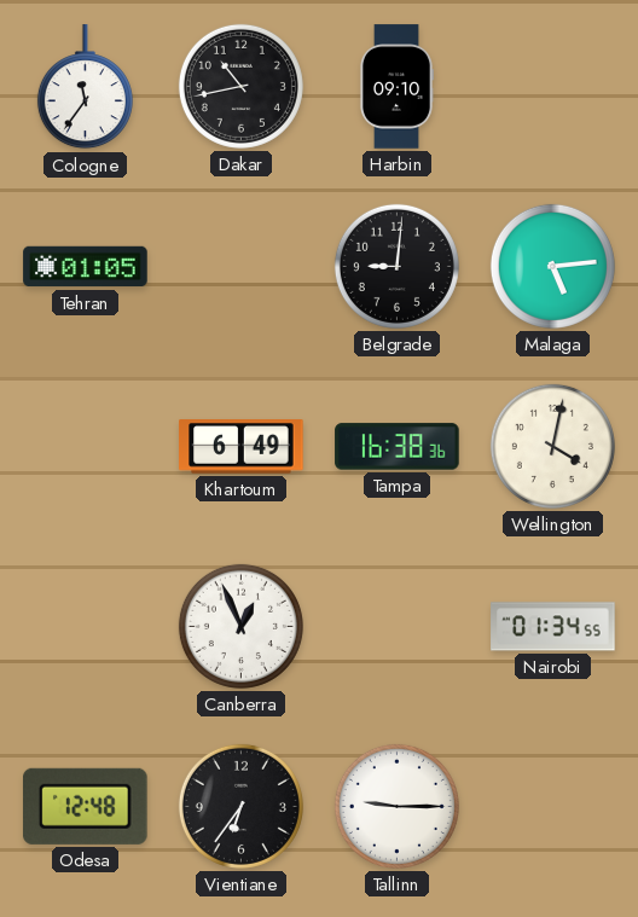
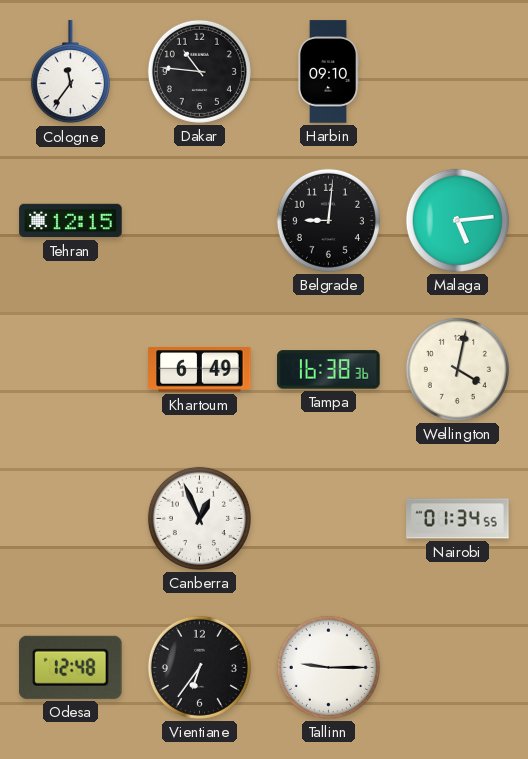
Dakar: 10:43 -> 10:46
Tehran: 01:05 -> 12:15
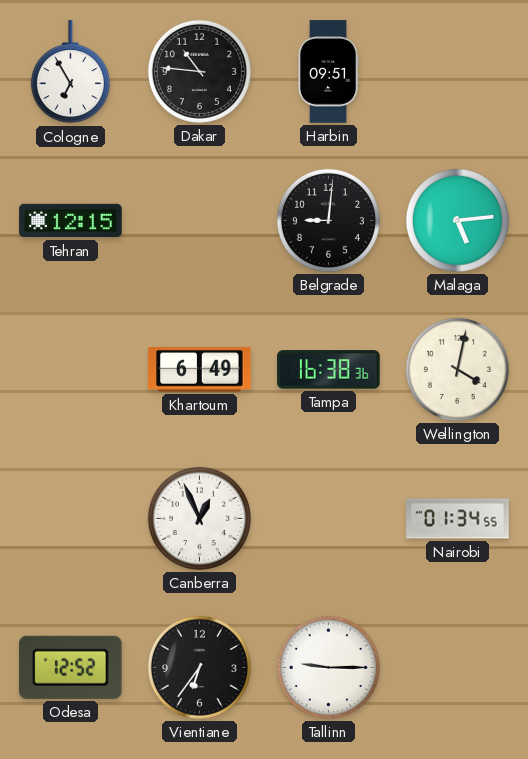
Cologne: 11:36 -> 6:55
Harbin: 09:10 -> 09:51
Odesa: 12:48 -> 12:52
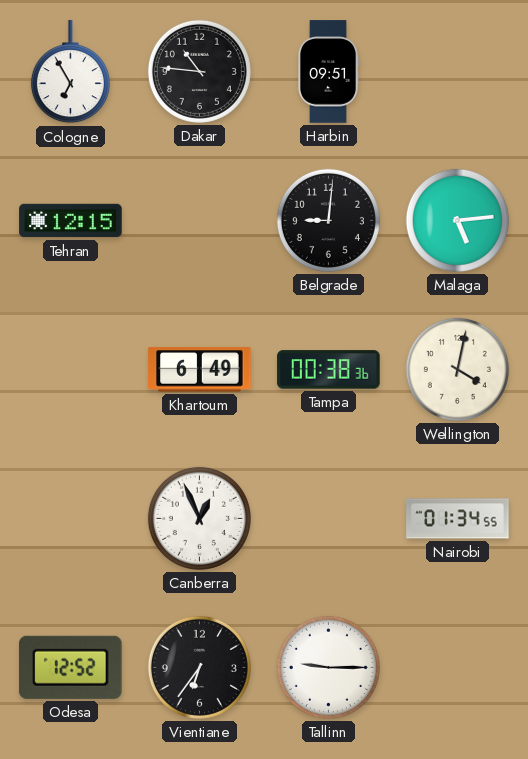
Tampa: 16:38 -> 00:38
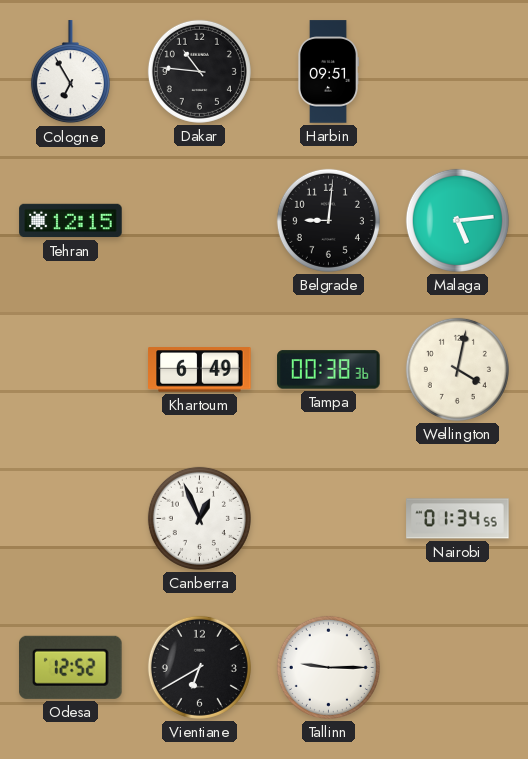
Vientiane: 6:36 -> 6:40
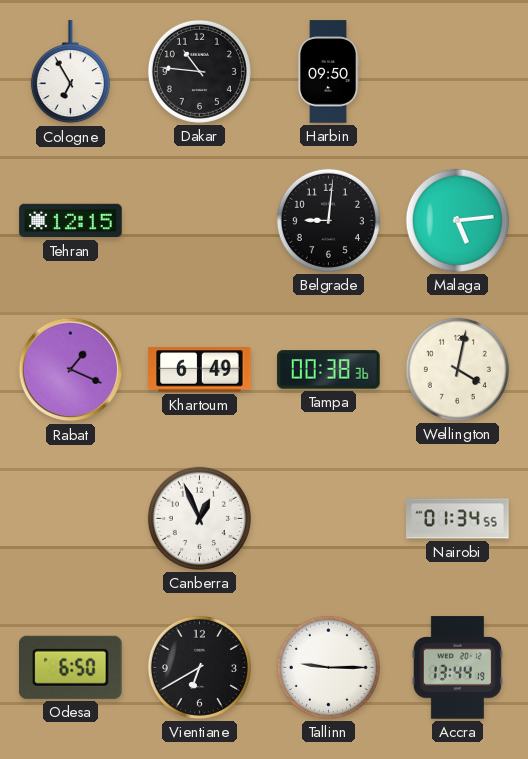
Harbin: 09:51 -> 09:50
Rabat: none -> 1:19
Odesa: 12:52 -> 6:50
Accra: none -> 13:44
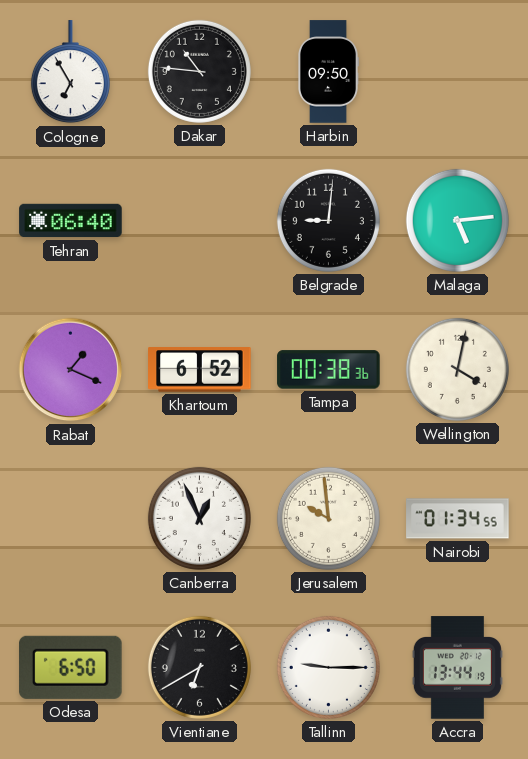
Tehran: 12:15 -> 06:40
Khartoum: 6:49 -> 6:52
Jerusalem: none -> 9:59
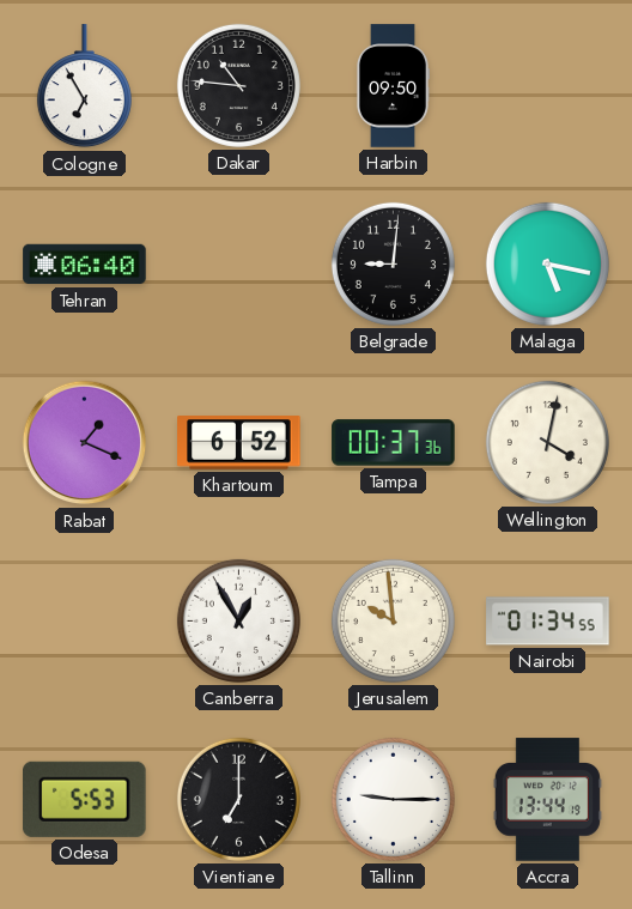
Malaga: 5:14 -> 5:17
Tampa: 00:38 -> 00:37
Canberra: 12:56 -> 12:55
Odesa: 6:50 -> 5:53
Vientiane: 6:40 -> 7:00
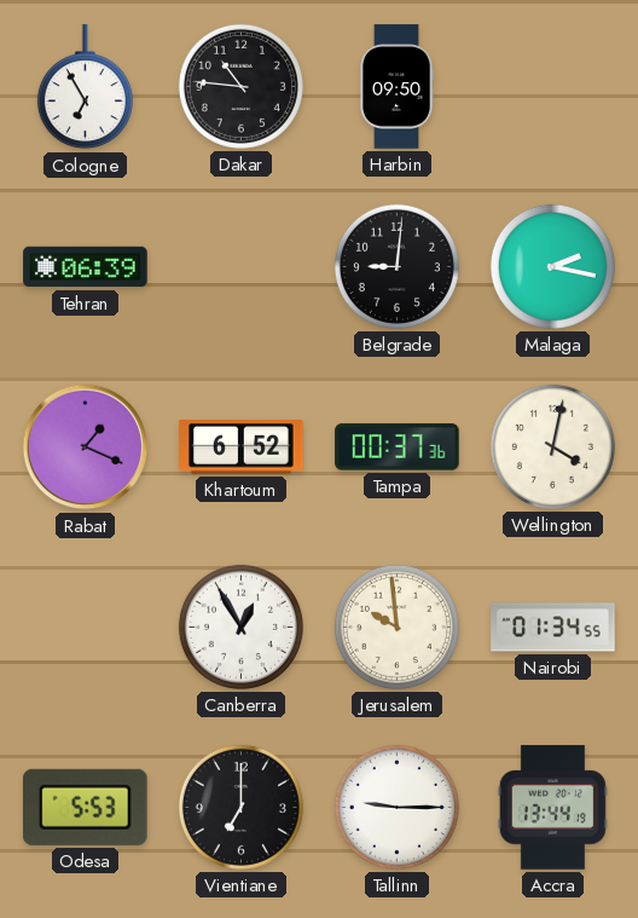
Tehran: 06:40 -> 06:39
Malaga: 5:17 -> 2:17
